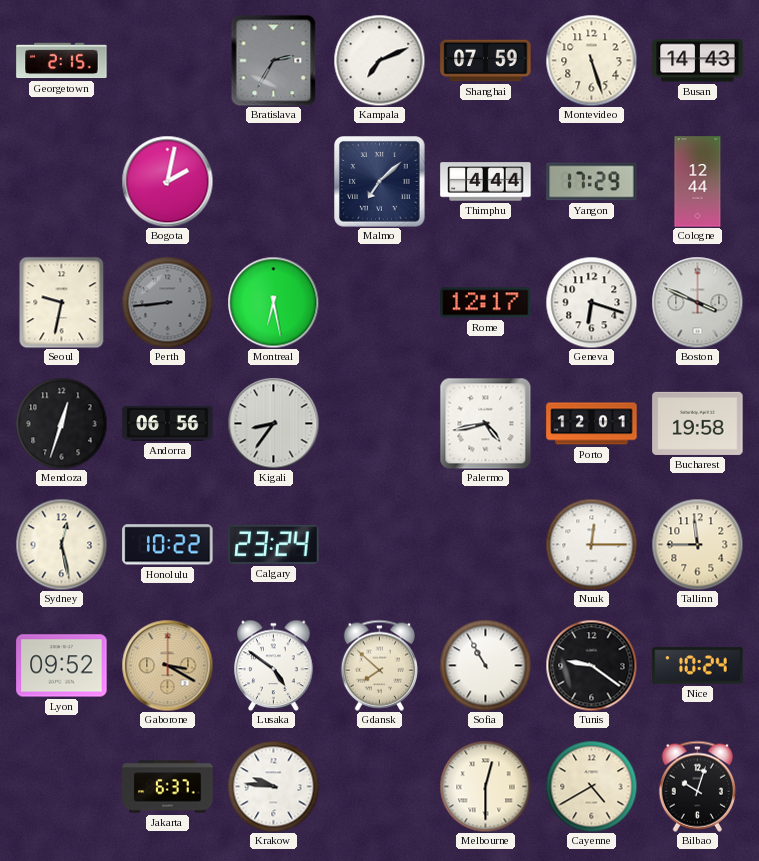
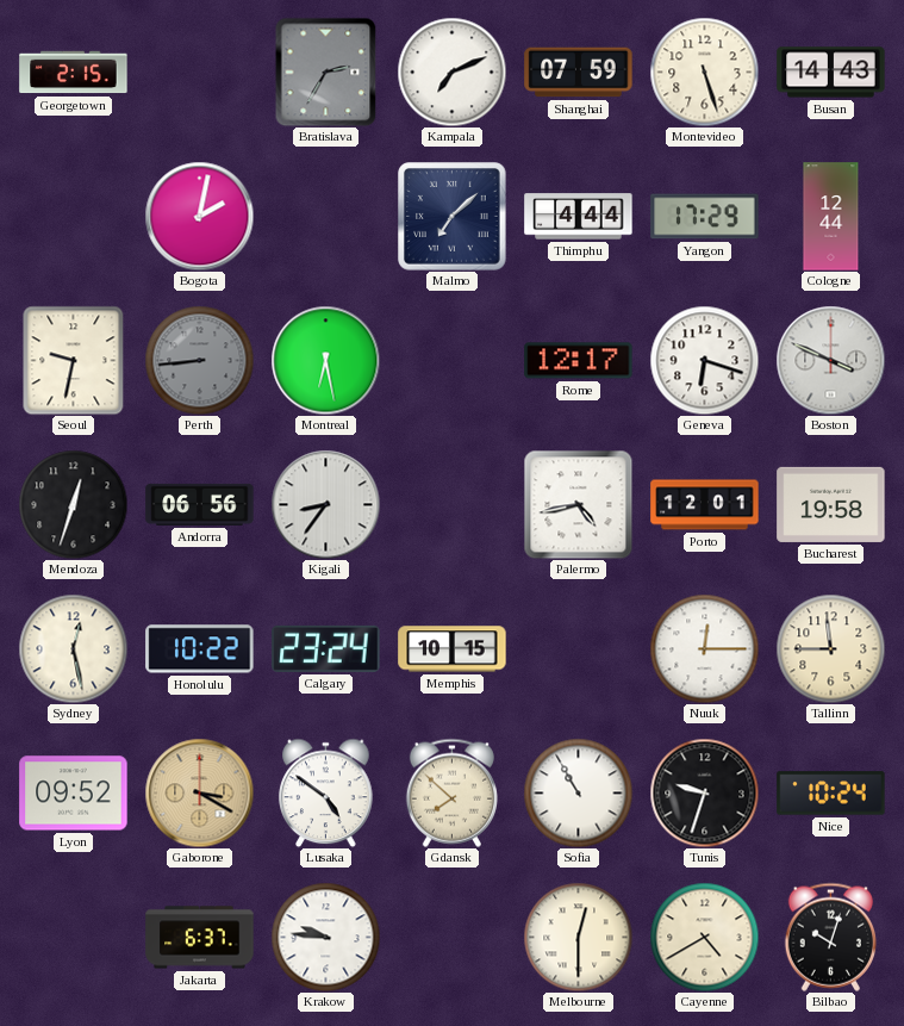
Memphis: none -> 10:15
Tunis: 9:21 -> 9:33
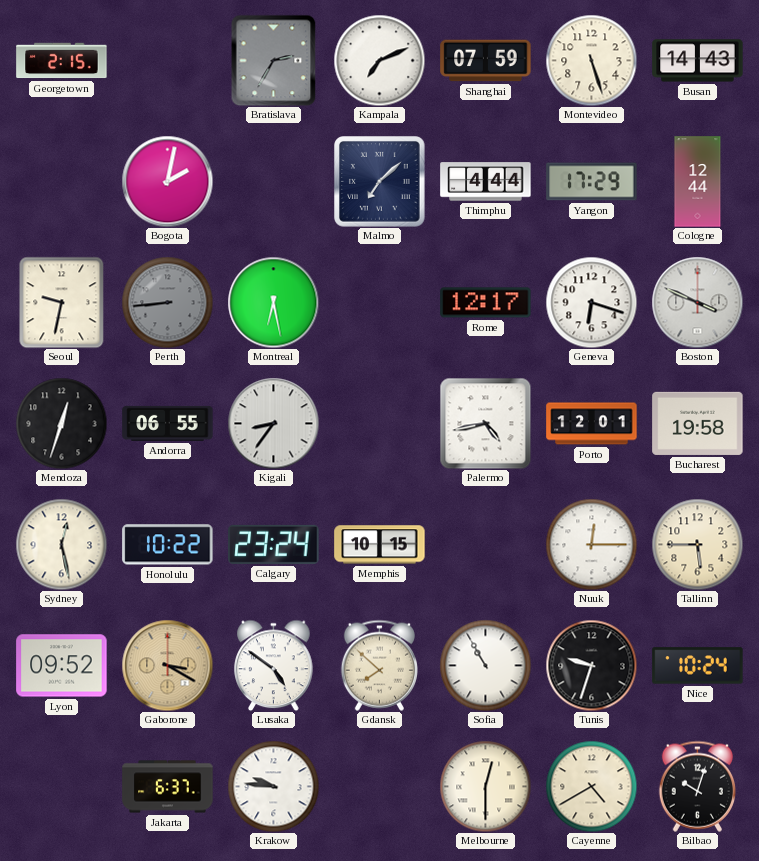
Andorra: 06:56 -> 06:55
Tallinn: 11:45 -> 5:45
